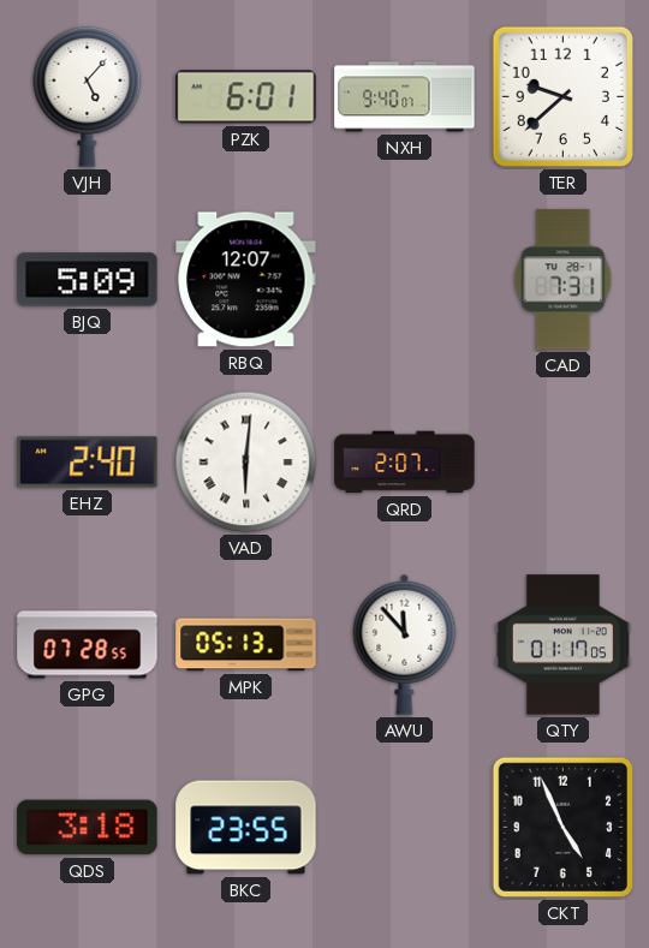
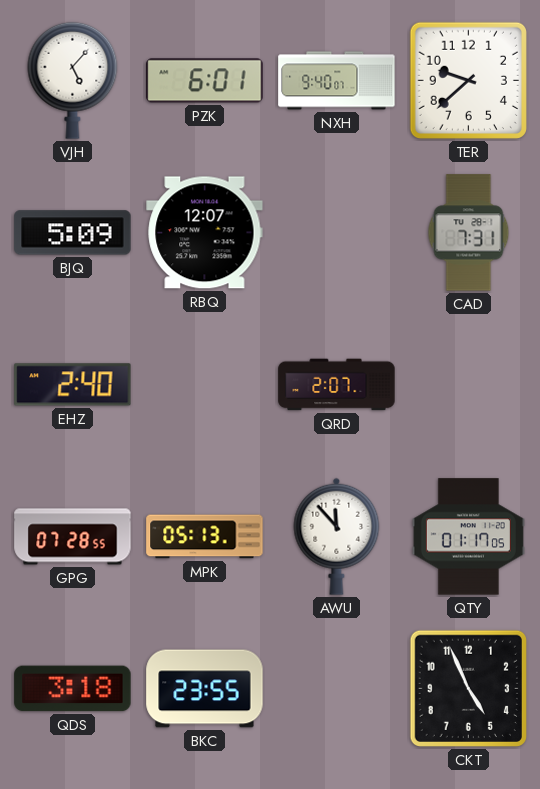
VAD: 6:01 -> none
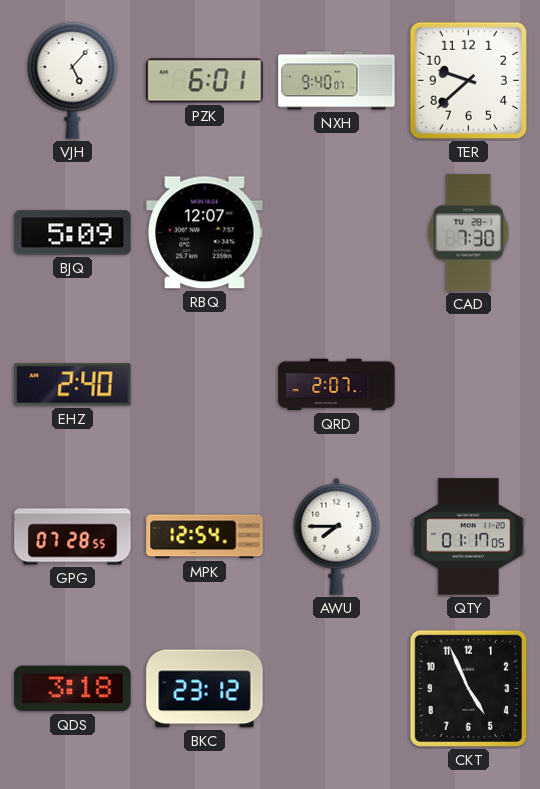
CAD: 7:31 -> 7:30
MPK: 05:13 -> 12:54
AWU: 11:53 -> 7:45
BKC: 23:55 -> 23:12
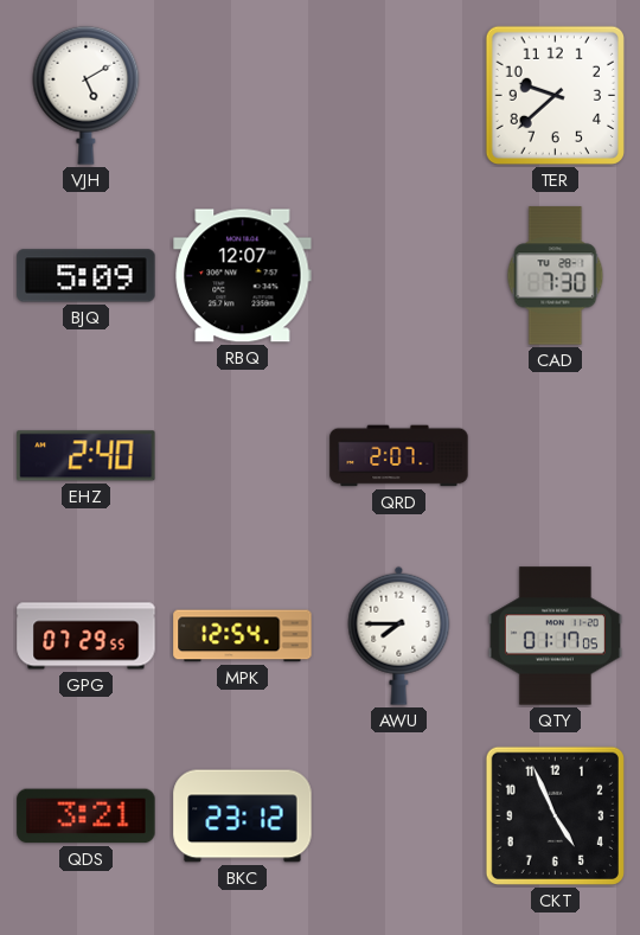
VJH: 5:07 -> 5:10
PZK: 6:01 -> none
NXH: 9:40 -> none
GPG: 07:28 -> 07:29
QDS: 3:18 -> 3:21
